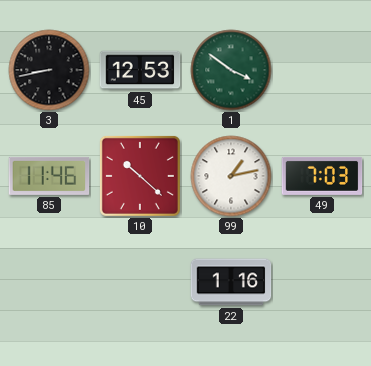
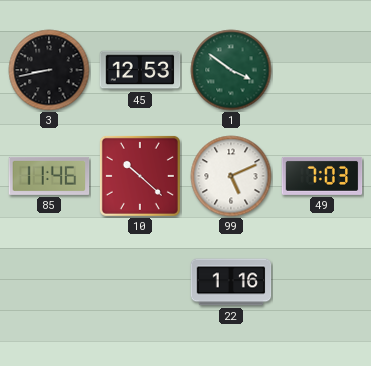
99: 1:13 -> 5:11
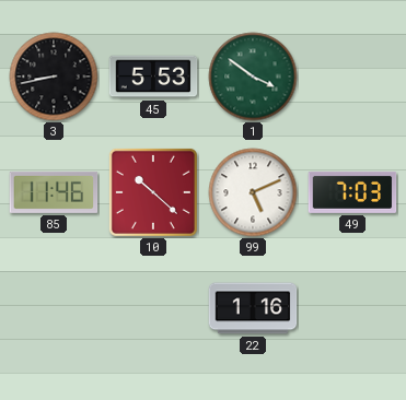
45: 12:53 -> 5:53
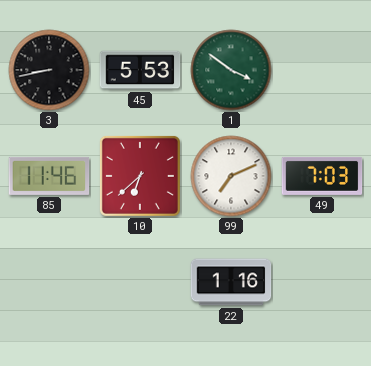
10: 10:22 -> 6:38
99: 5:11 -> 7:11
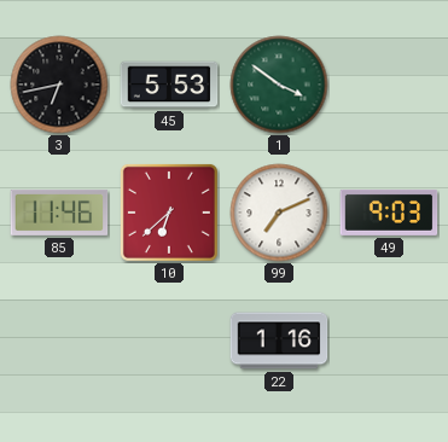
3: 8:43 -> 6:43
49: 7:03 -> 9:03
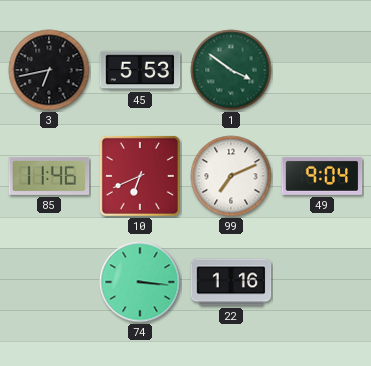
10: 6:38 -> 6:41
49: 9:03 -> 9:04
74: none -> 3:16
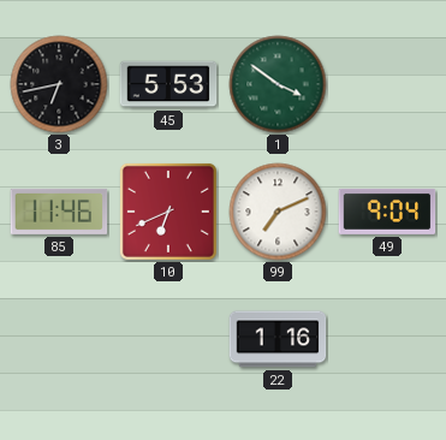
74: 3:16 -> none
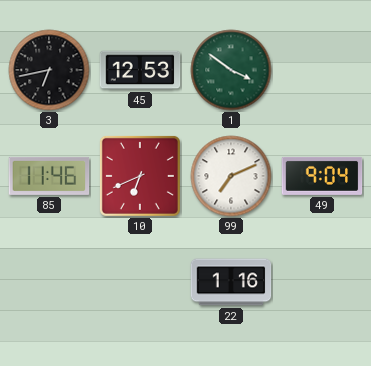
45: 5:53 -> 12:53
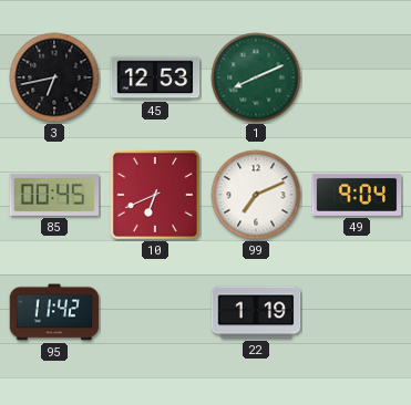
1: 3:51 -> 8:11
85: 11:46 -> 00:45
95: none -> 11:42
22: 1:16 -> 1:19
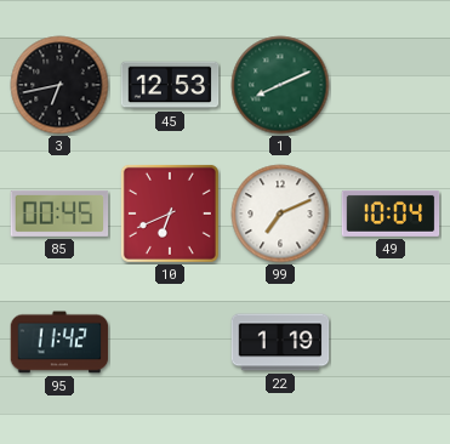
49: 9:04 -> 10:04
